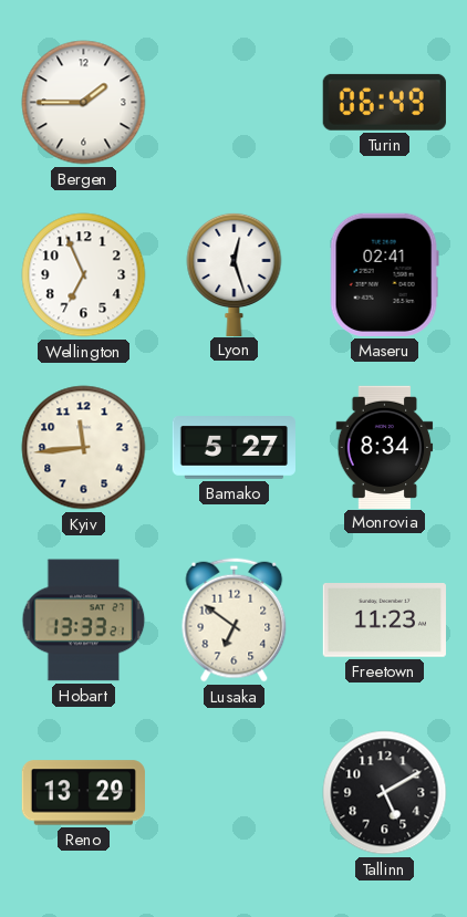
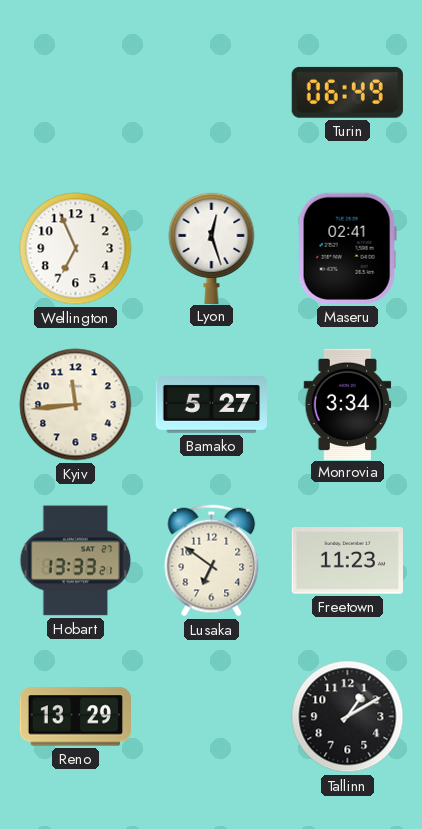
Bergen: 1:45 -> none
Monrovia: 8:34 -> 3:34
Tallinn: 5:10 -> 1:10
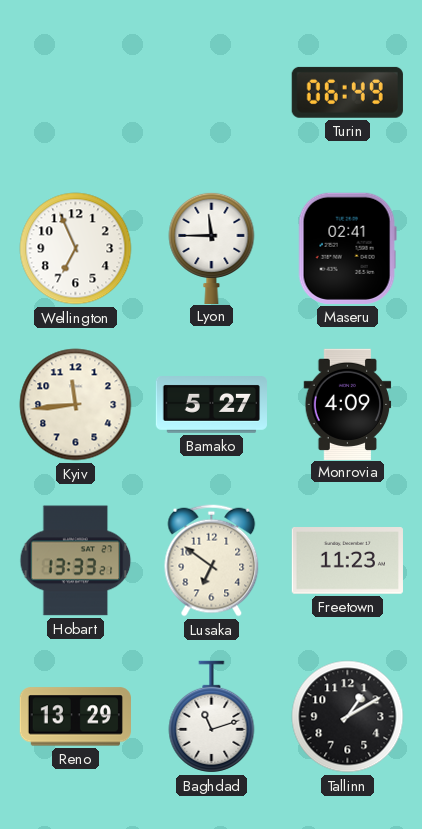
Lyon: 12:27 -> 11:45
Monrovia: 3:34 -> 4:09
Baghdad: none -> 11:12
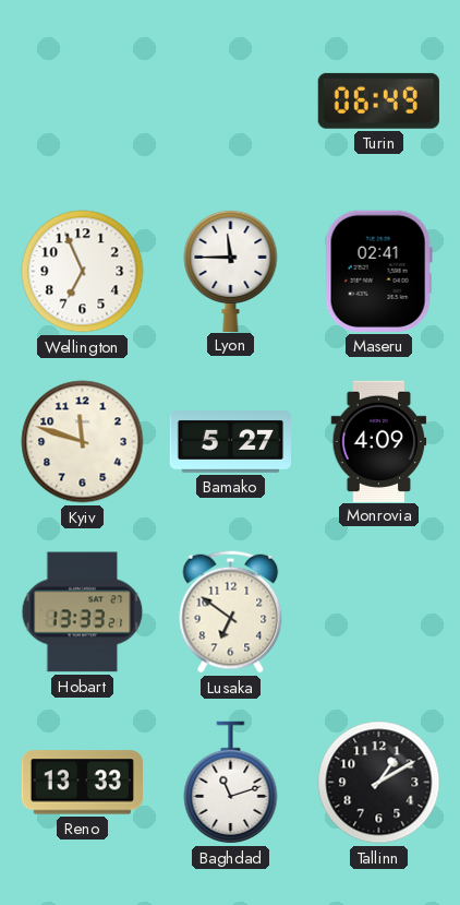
Kyiv: 11:44 -> 11:48
Freetown: 11:23 -> none
Reno: 13:29 -> 13:33
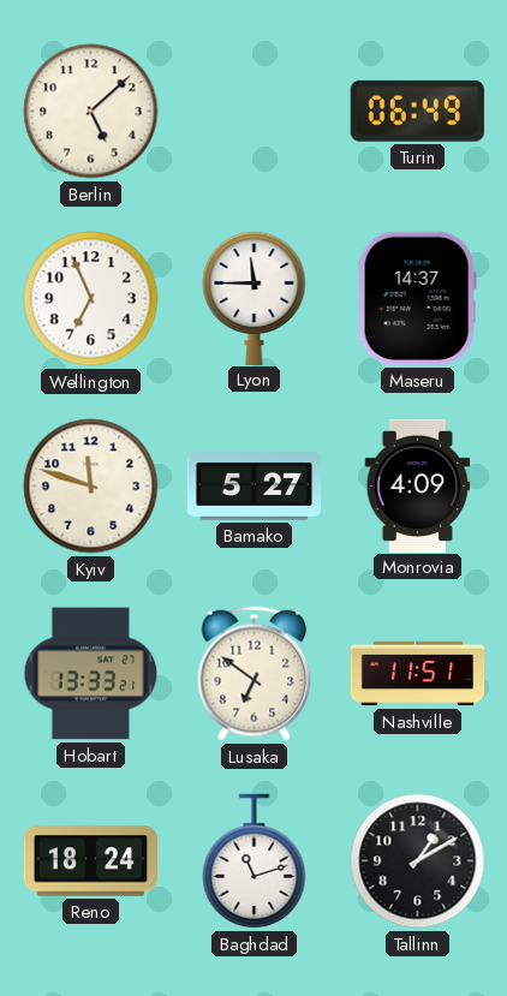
Berlin: none -> 5:08
Maseru: 02:41 -> 14:37
Nashville: none -> 11:51
Reno: 13:33 -> 18:24
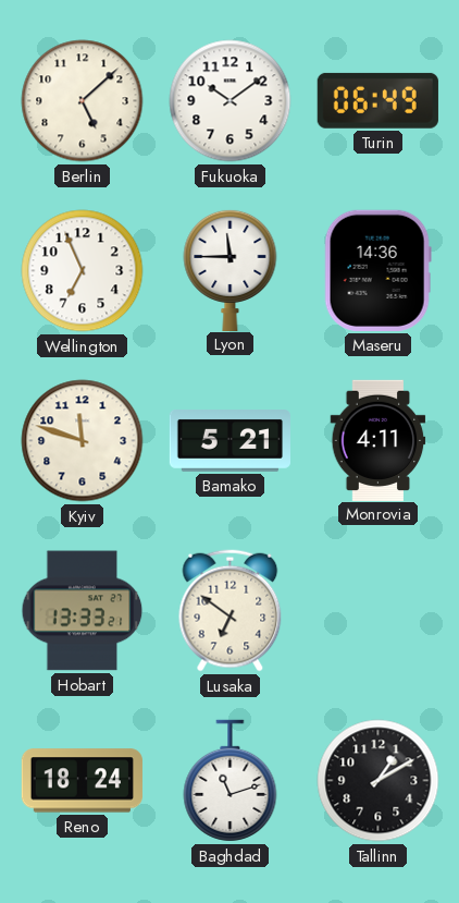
Fukuoka: none -> 10:09
Maseru: 14:37 -> 14:36
Bamako: 5:27 -> 5:21
Monrovia: 4:09 -> 4:11
Nashville: 11:51 -> none
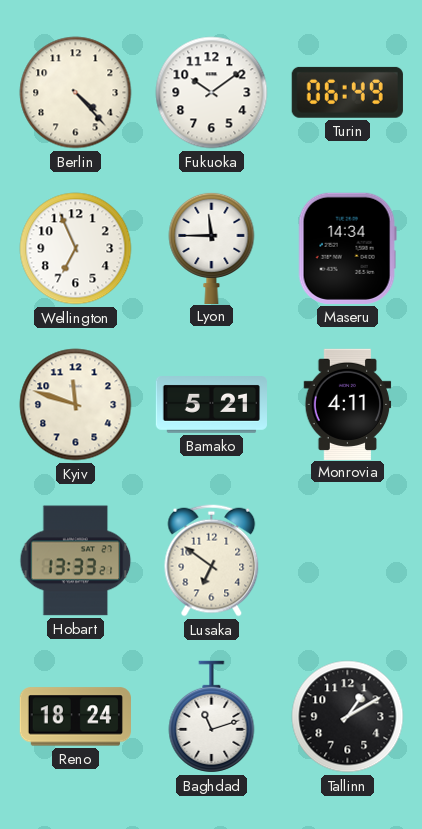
Berlin: 5:08 -> 4:23
Maseru: 14:36 -> 14:34
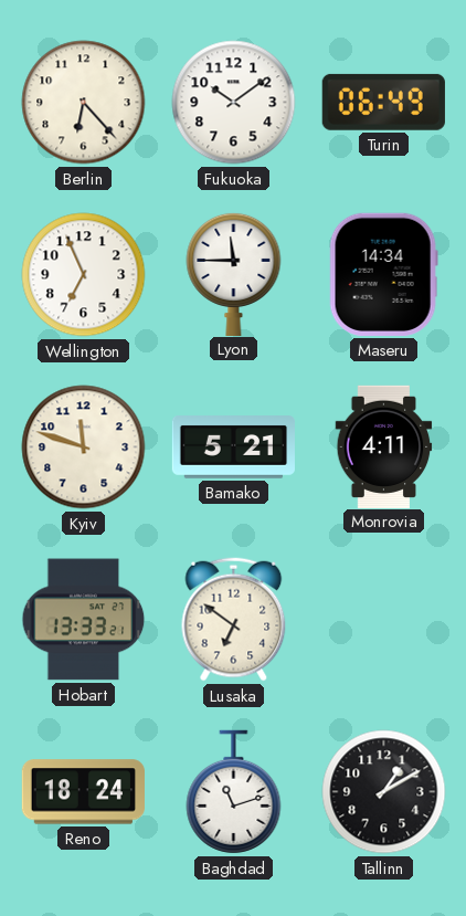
Berlin: 4:23 -> 6:23
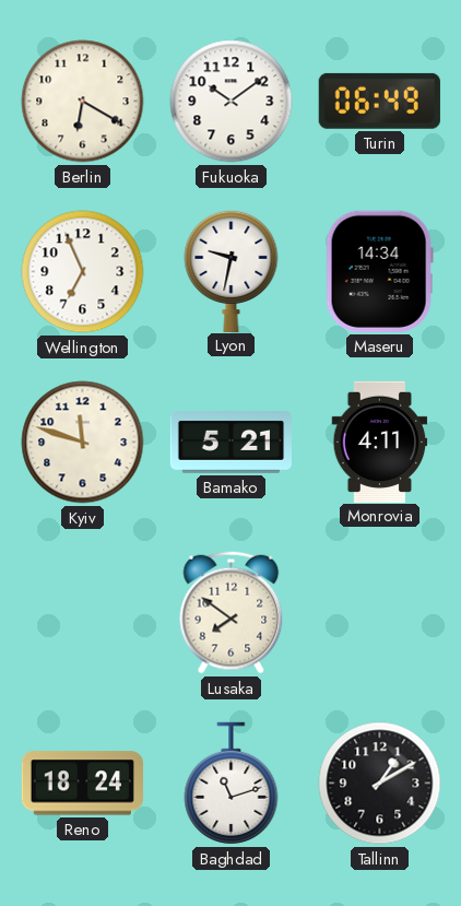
Berlin: 6:23 -> 6:20
Lyon: 11:45 -> 9:32
Hobart: 13:33 -> none
Lusaka: 6:51 -> 7:51
